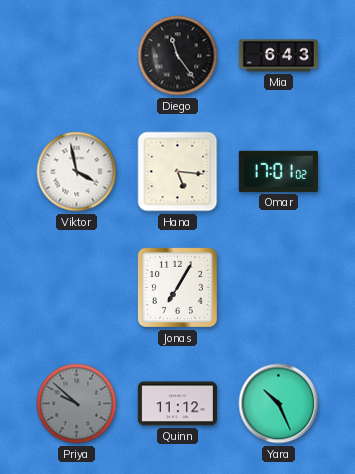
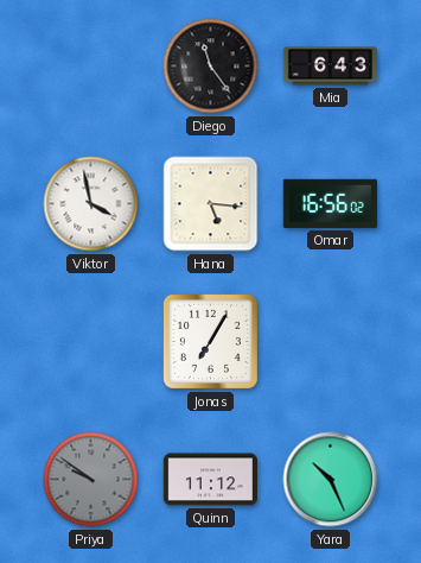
Omar: 17:01 -> 16:56
Priya: 9:52 -> 9:51
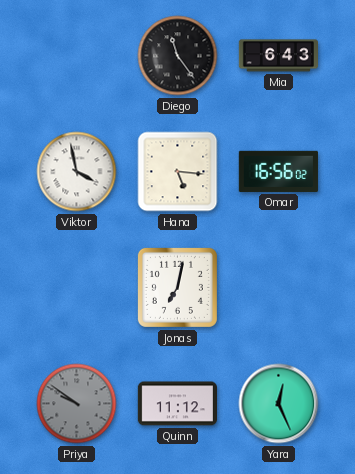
Jonas: 7:05 -> 7:02
Yara: 10:26 -> 12:26
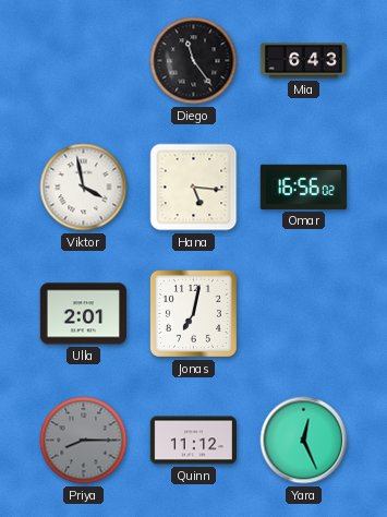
Ulla: none -> 2:01
Priya: 9:51 -> 8:15
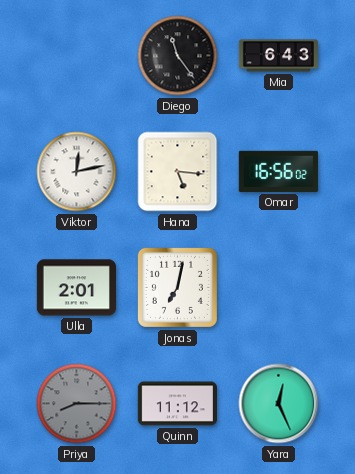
Viktor: 3:58 -> 12:13
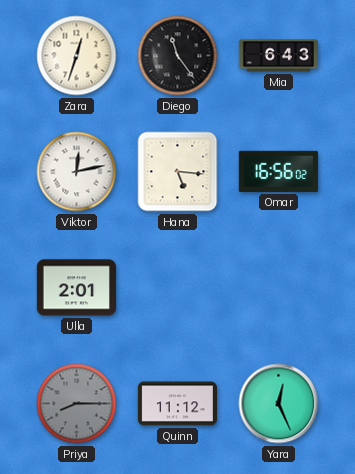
Zara: none -> 12:33
Jonas: 7:02 -> none
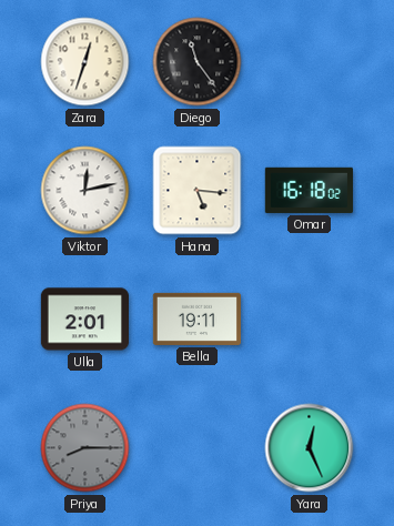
Mia: 6:43 -> none
Omar: 16:56 -> 16:18
Bella: none -> 19:11
Quinn: 11:12 -> none
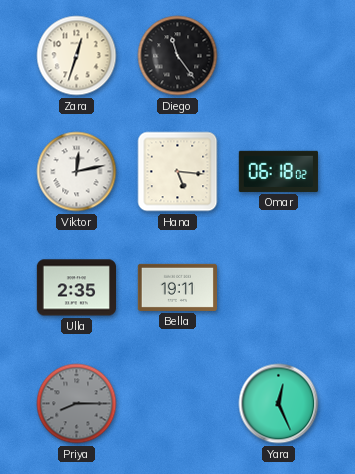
Omar: 16:18 -> 06:18
Ulla: 2:01 -> 2:35
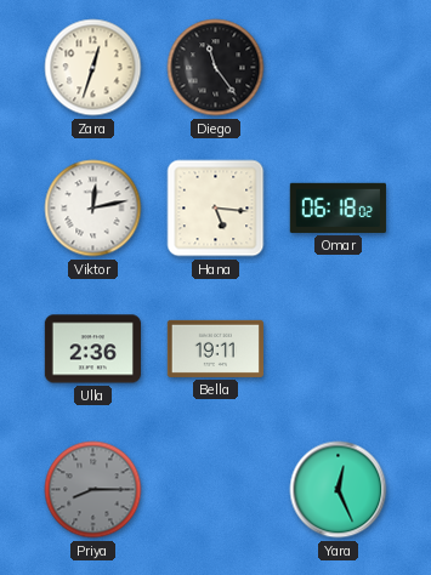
Ulla: 2:35 -> 2:36
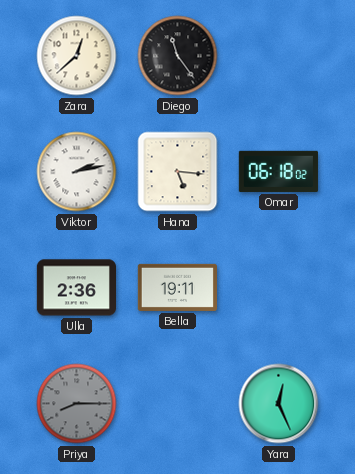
Zara: 12:33 -> 12:38
Viktor: 12:13 -> 2:13
